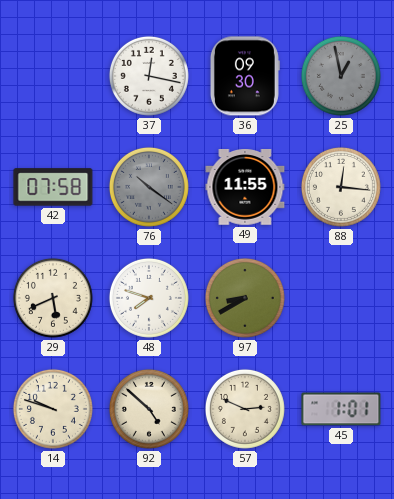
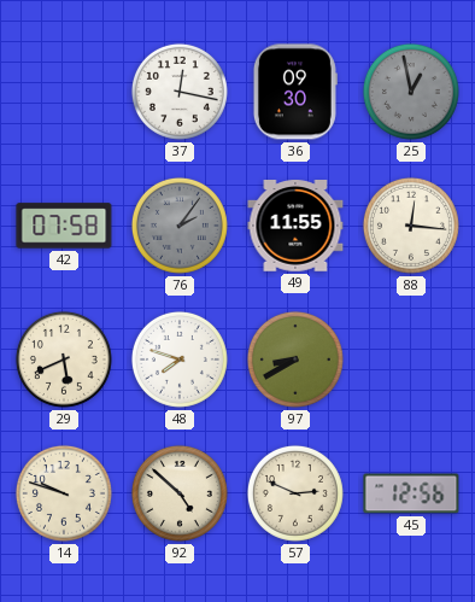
76: 10:21 -> 2:06
45: 1:01 -> 12:56
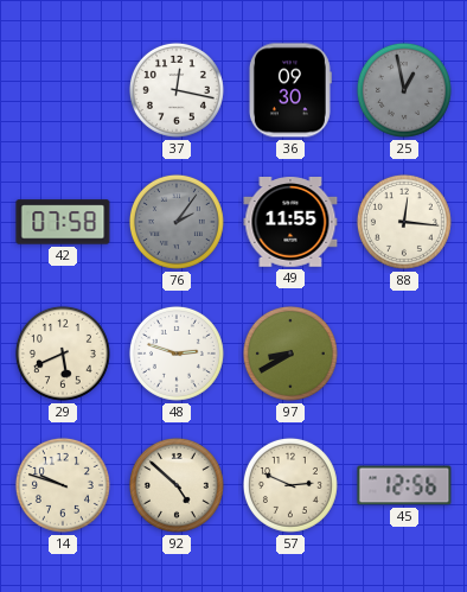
48: 7:48 -> 2:48
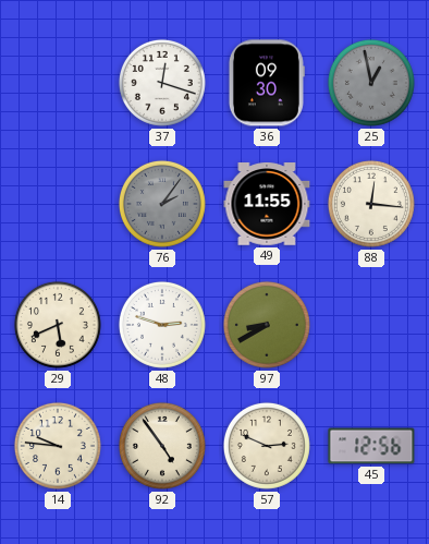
37: 12:17 -> 12:18
42: 07:58 -> none
14: 9:48 -> 9:46
92: 4:52 -> 4:54
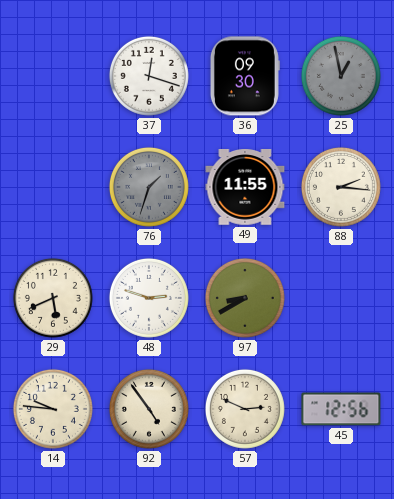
76: 2:06 -> 1:33
88: 12:16 -> 2:16
